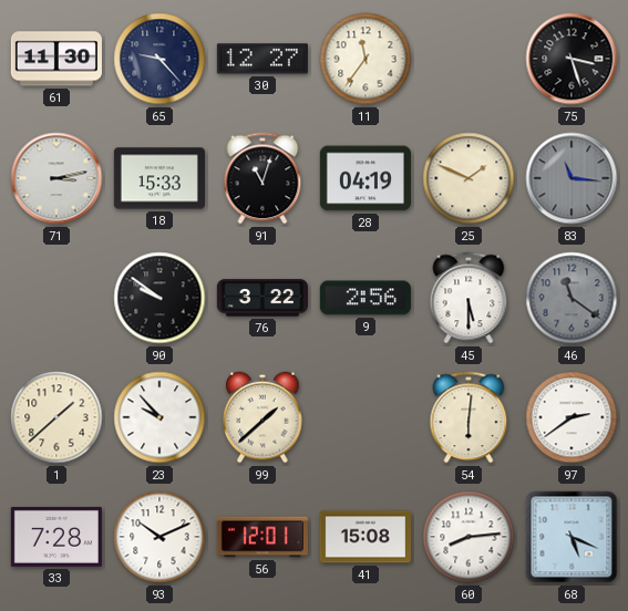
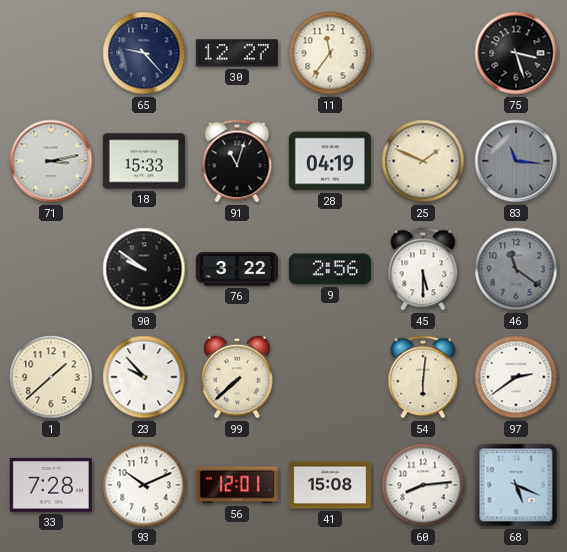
61: 11:30 -> none
99: 1:38 -> 7:38
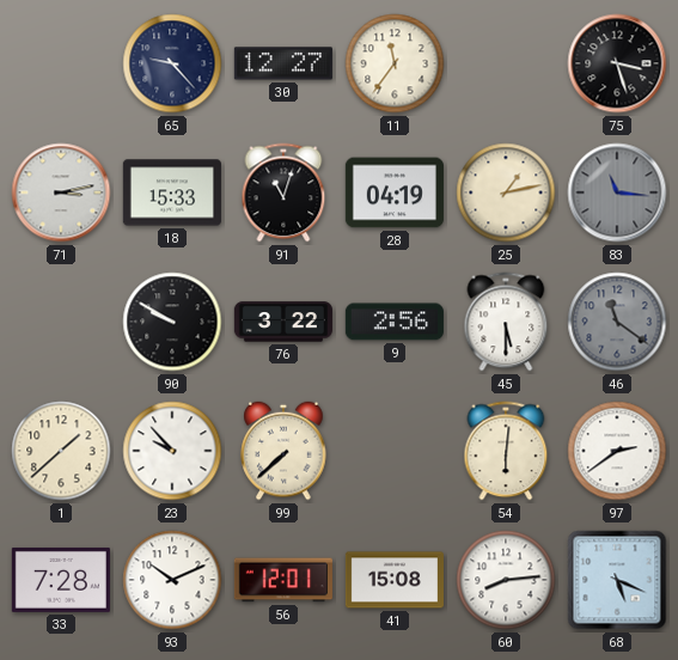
25: 1:49 -> 1:13
90: 9:51 -> 9:50
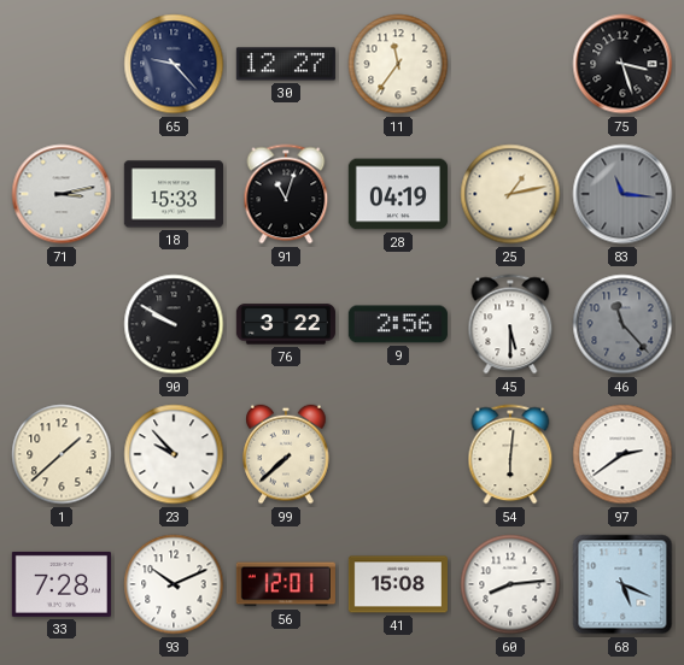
46: 11:21 -> 11:23
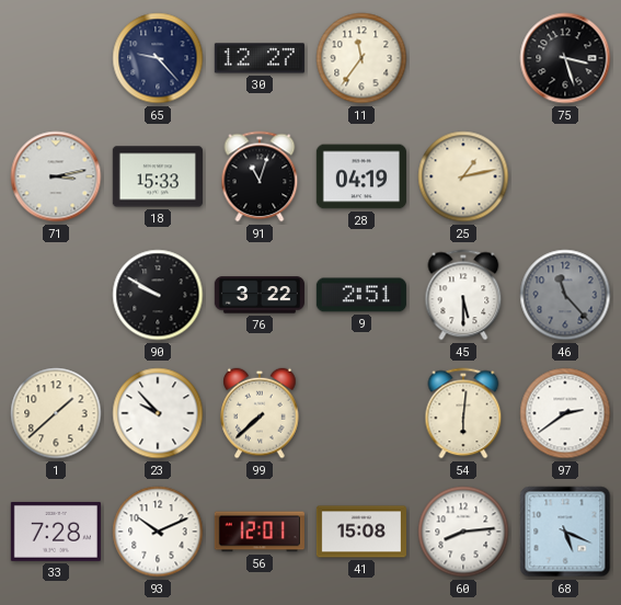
83: 11:16 -> none
9: 2:56 -> 2:51
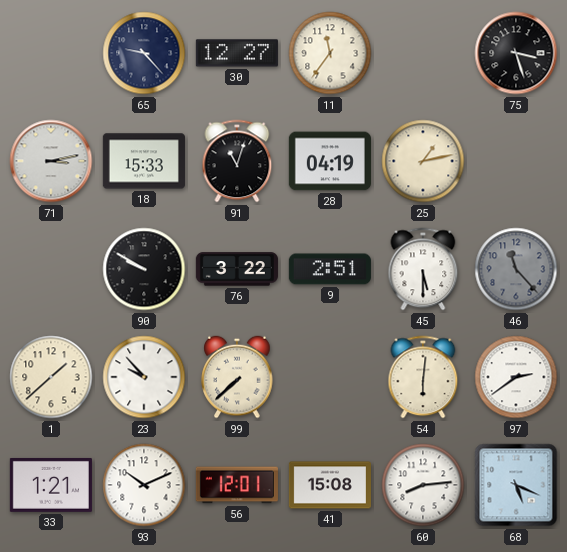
33: 7:28 -> 1:21
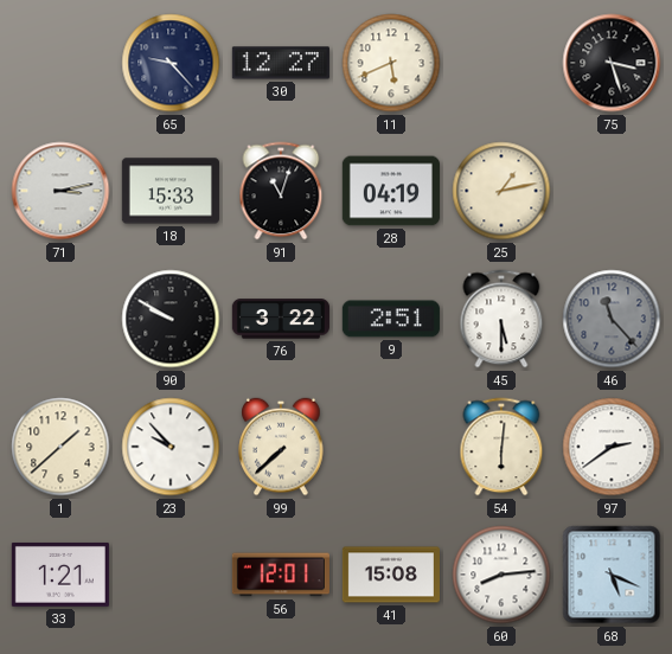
11: 11:36 -> 5:41
93: 10:11 -> none
